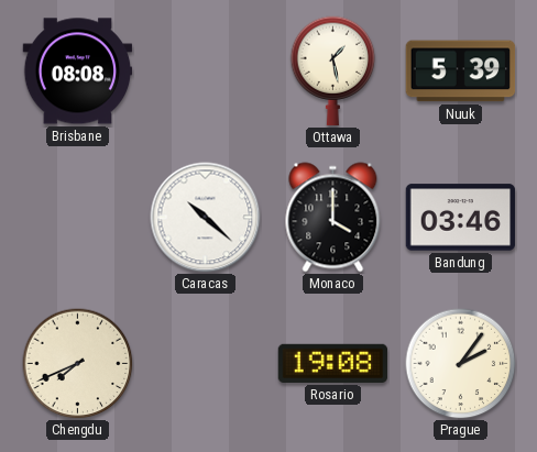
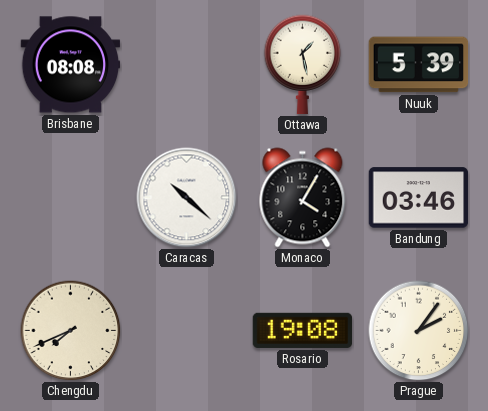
Monaco: 4:00 -> 4:05
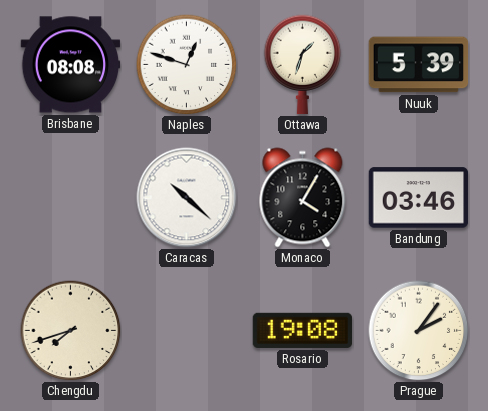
Naples: none -> 12:48
Ottawa: 1:28 -> 1:33
Chengdu: 7:41 -> 7:42
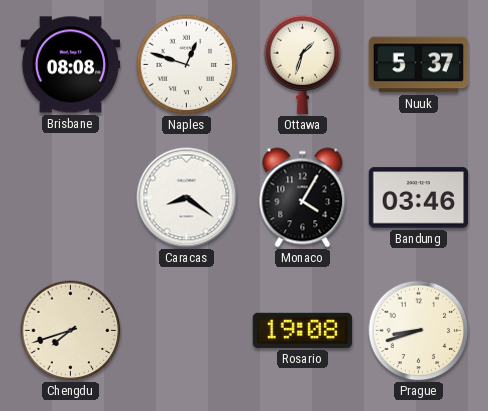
Nuuk: 5:39 -> 5:37
Caracas: 10:22 -> 8:21
Prague: 2:06 -> 8:42
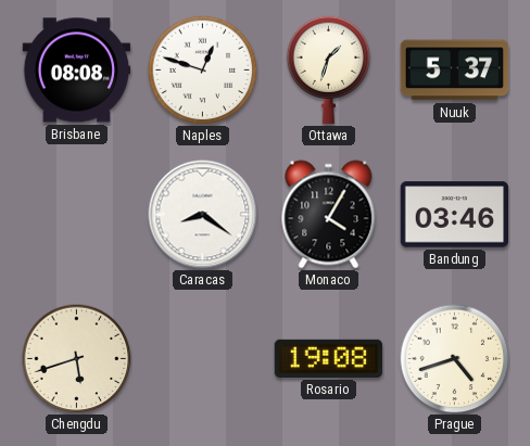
Chengdu: 7:42 -> 5:42
Prague: 8:42 -> 4:42
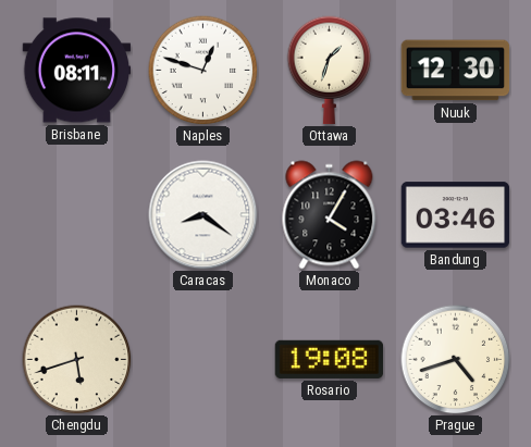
Brisbane: 08:08 -> 08:11
Nuuk: 5:37 -> 12:30
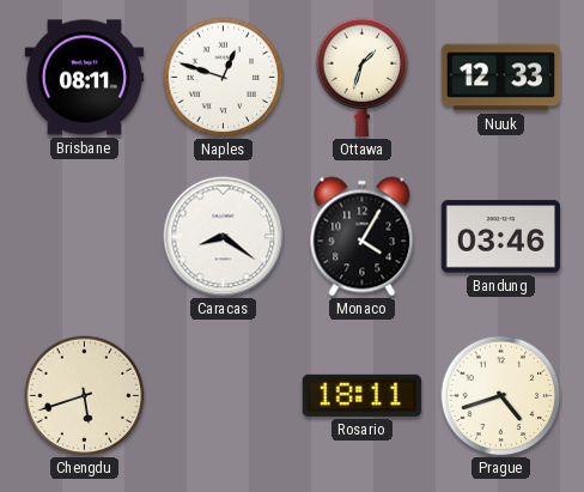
Nuuk: 12:30 -> 12:33
Rosario: 19:08 -> 18:11
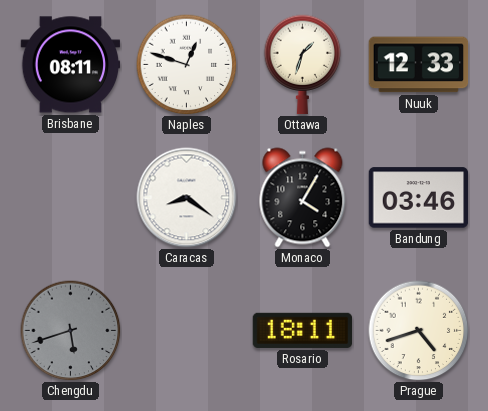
Chengdu dial: cream -> grey
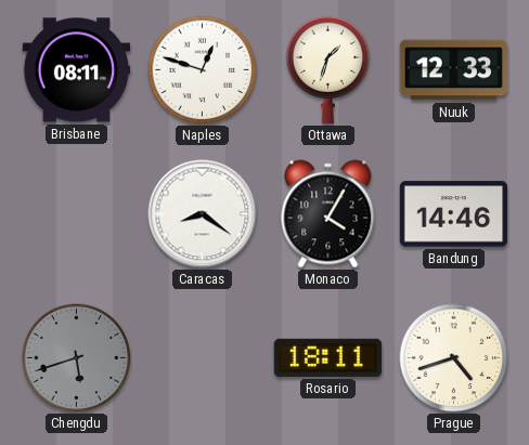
Bandung: 03:46 -> 14:46
